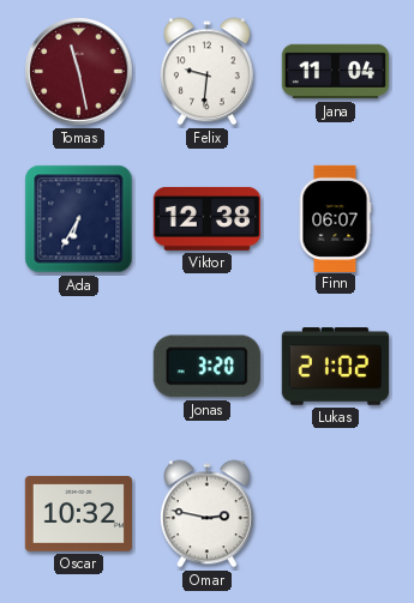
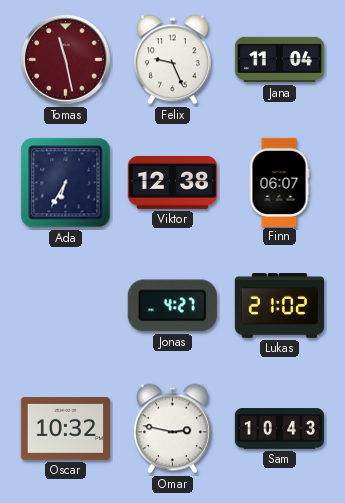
Felix: 9:31 -> 9:26
Jonas: 3:20 -> 4:27
Sam: none -> 10:43
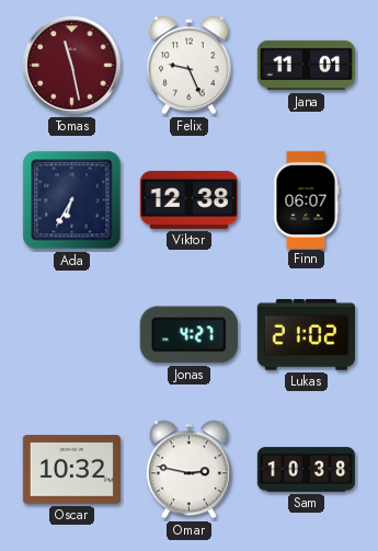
Jana: 11:04 -> 11:01
Sam: 10:43 -> 10:38
